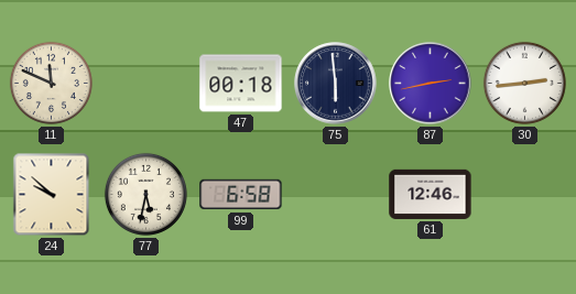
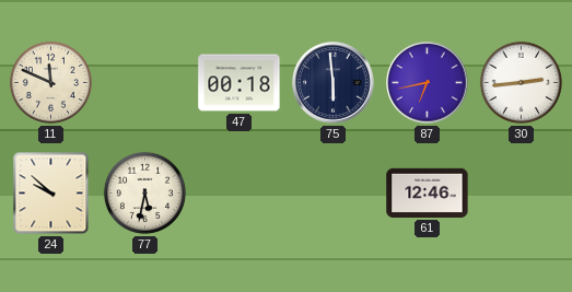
87: 2:43 -> 6:43
99: 6:58 -> none
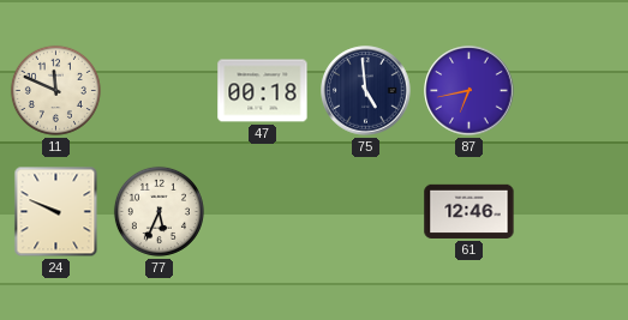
75: 5:59 -> 4:59
30: 2:44 -> none
24: 9:52 -> 9:49
77: 5:32 -> 5:34
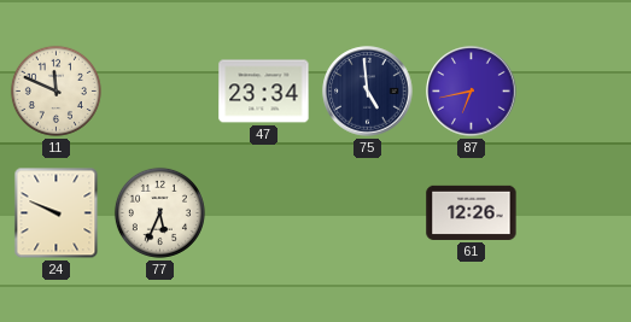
47: 00:18 -> 23:34
61: 12:46 -> 12:26
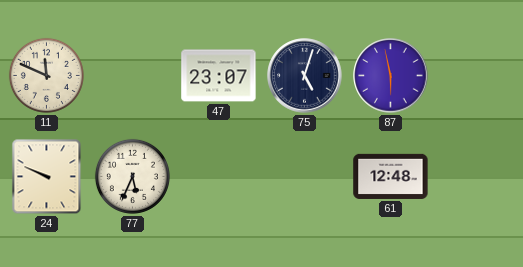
47: 23:34 -> 23:07
75: 4:59 -> 5:03
87: 6:43 -> 5:58
61: 12:26 -> 12:48
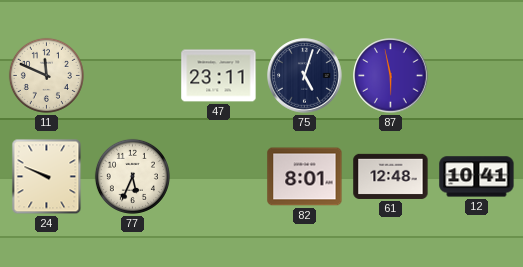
47: 23:07 -> 23:11
82: none -> 8:01
12: none -> 10:41
